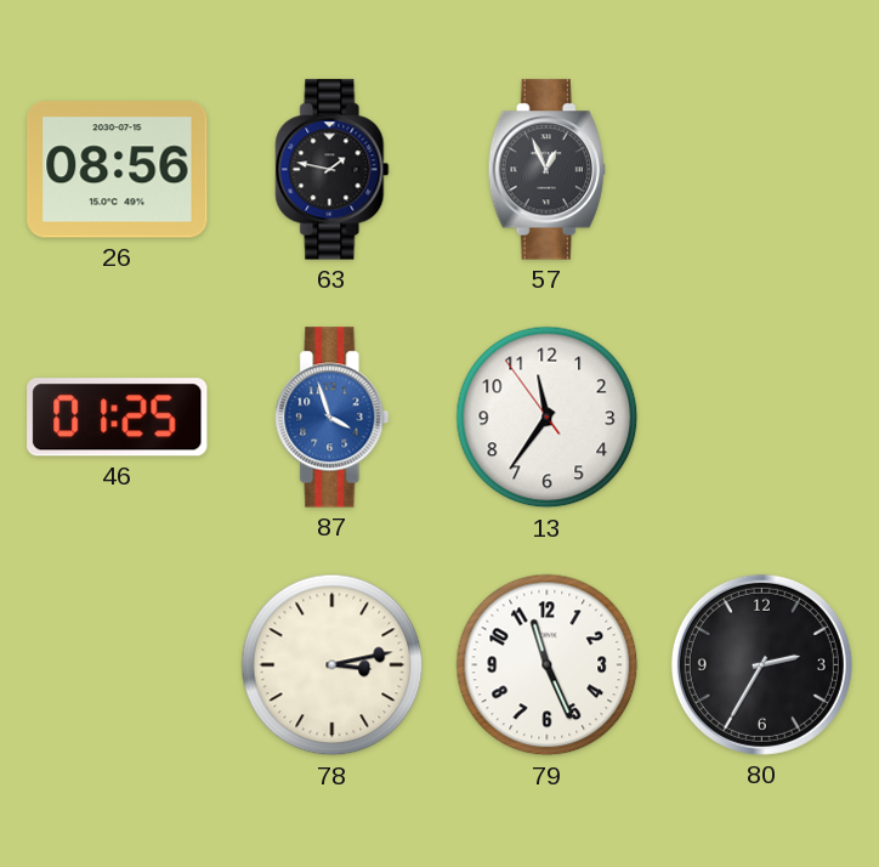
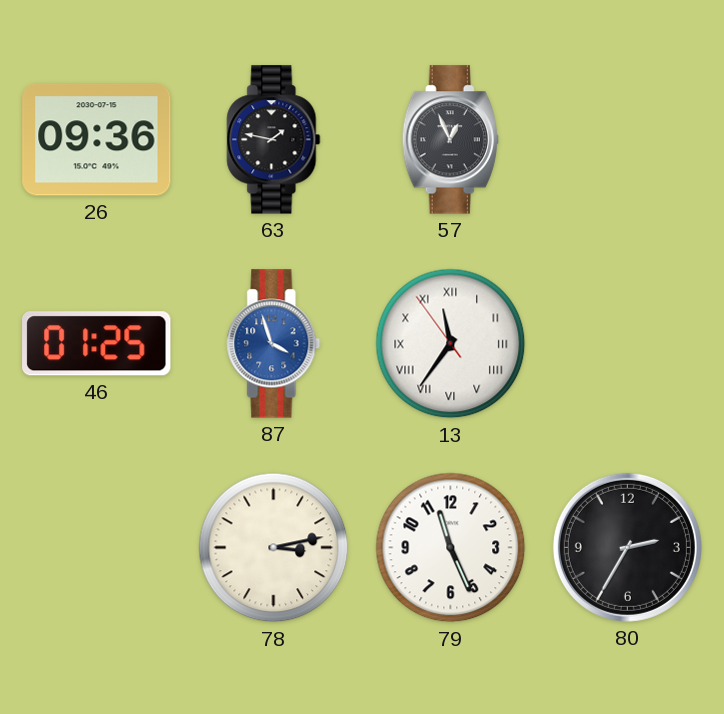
26: 08:56 -> 09:36
13 numerals: Arabic -> Roman
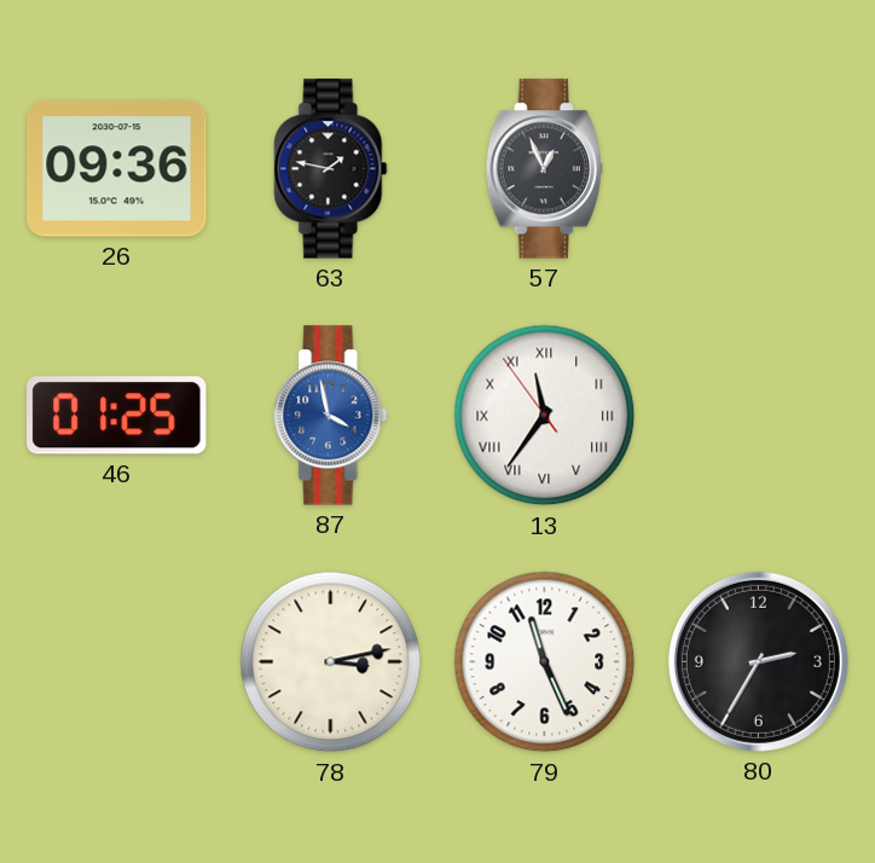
87: 3:57 -> 3:58
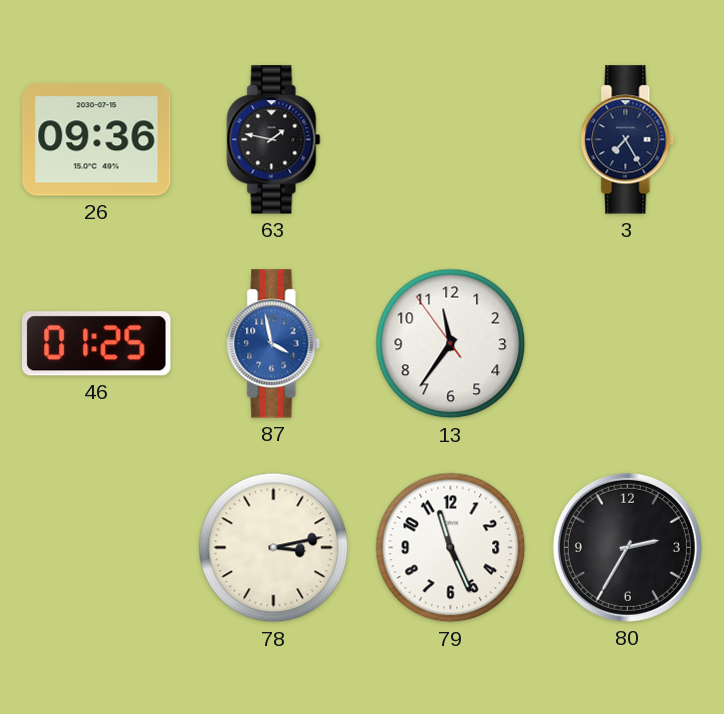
57: 12:56 -> none
3: none -> 7:25
13 numerals: Roman -> Arabic
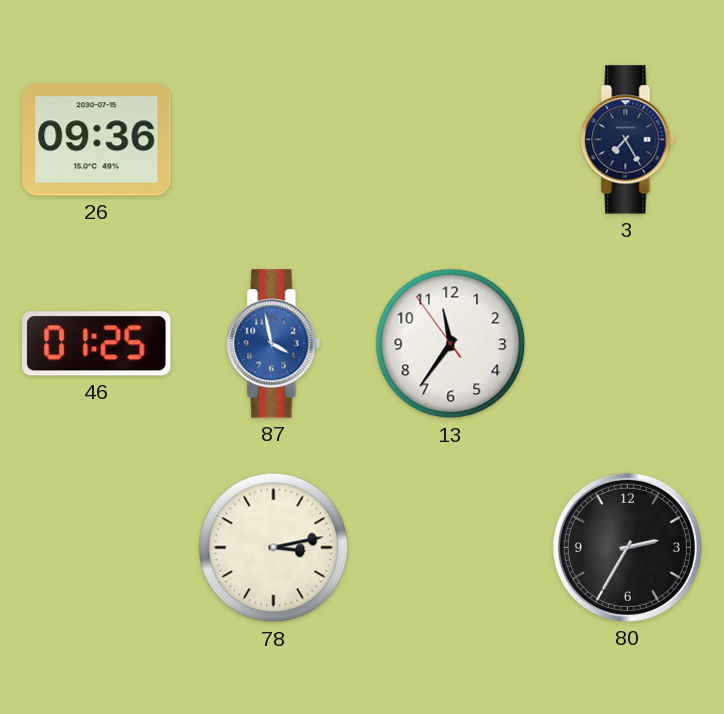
63: 1:47 -> none
79: 11:26 -> none
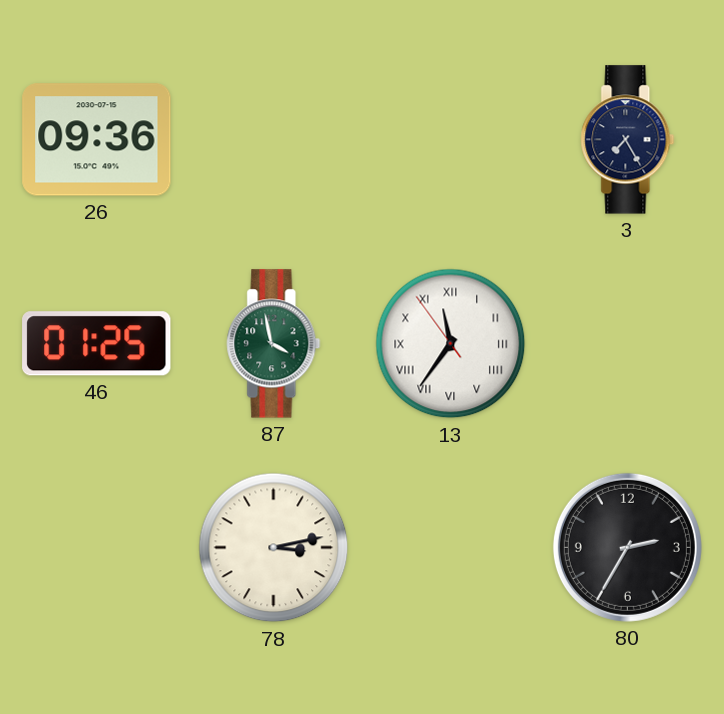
87 dial: blue -> green
13 numerals: Arabic -> Roman
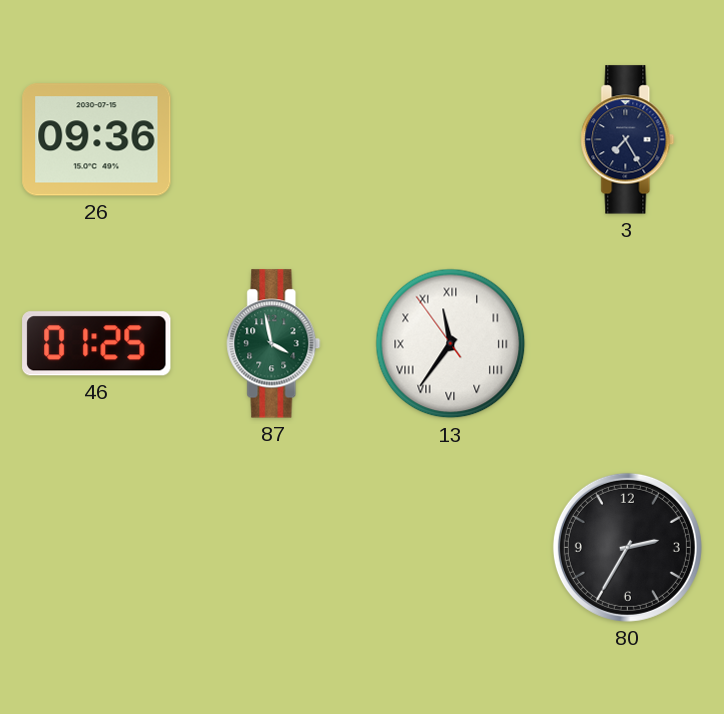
78: 3:13 -> none
